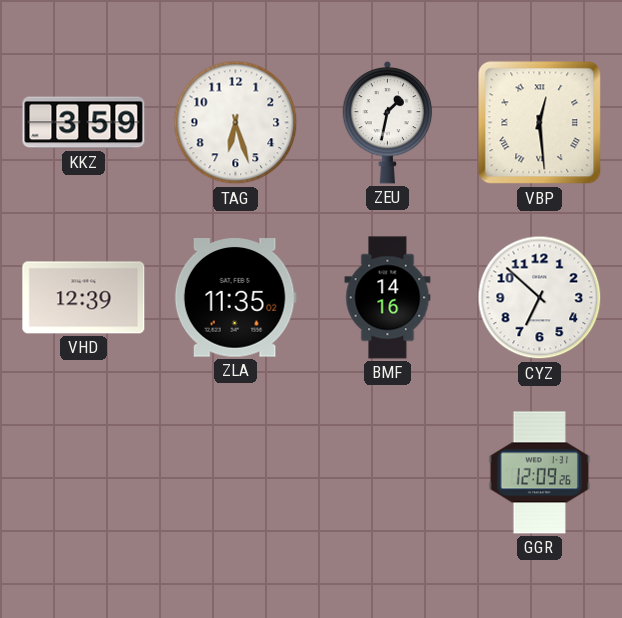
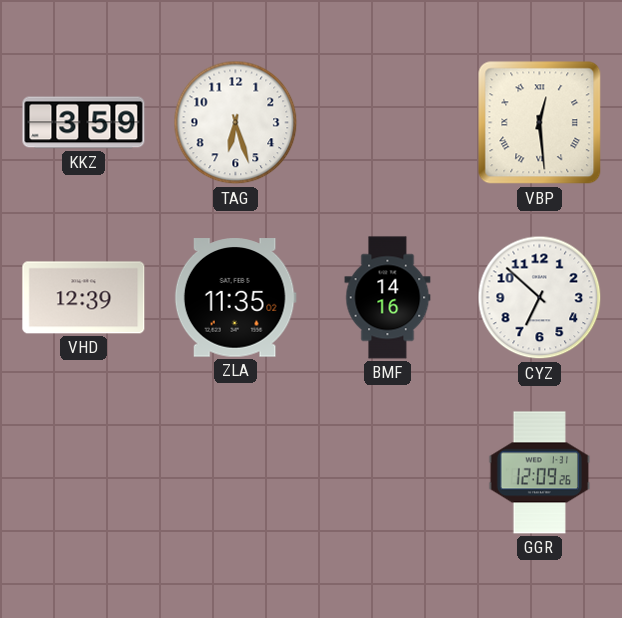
ZEU: 1:32 -> none
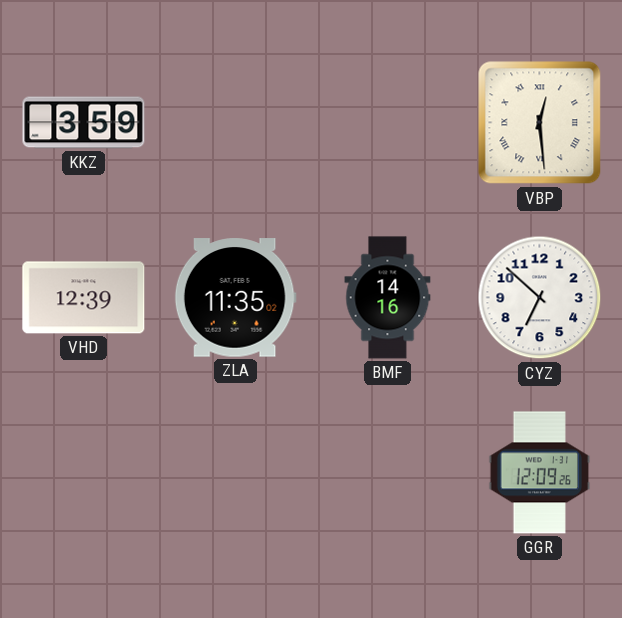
TAG: 6:27 -> none
